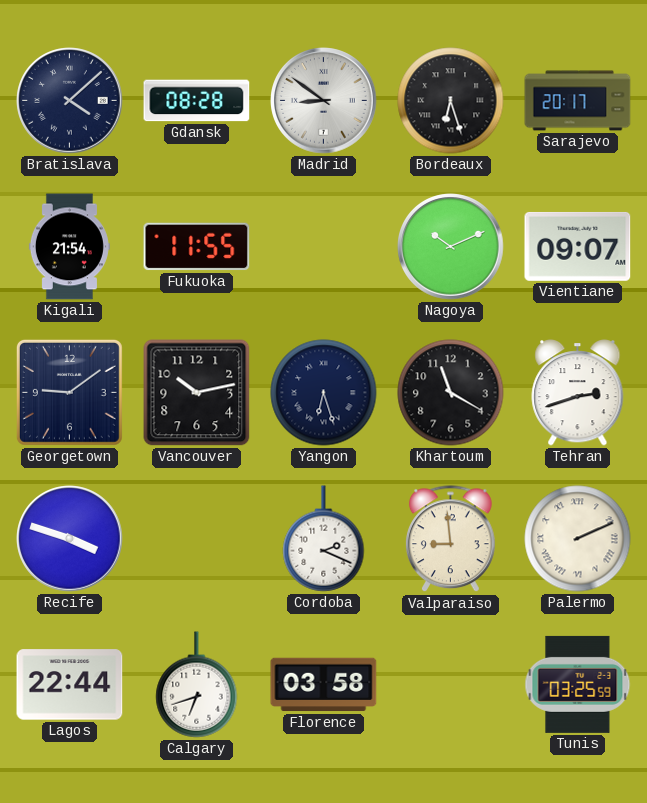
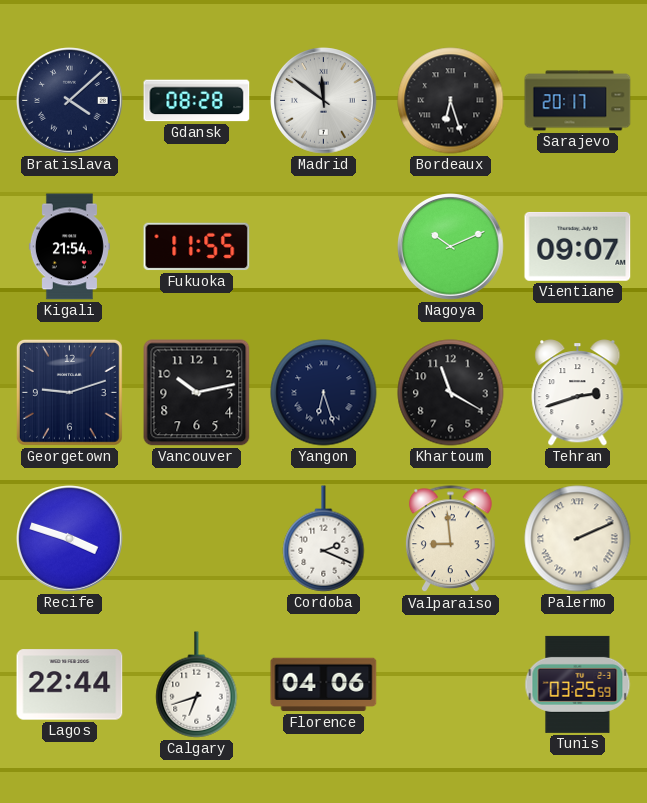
Madrid: 8:51 -> 11:51
Georgetown: 9:09 -> 9:12
Florence: 03:58 -> 04:06
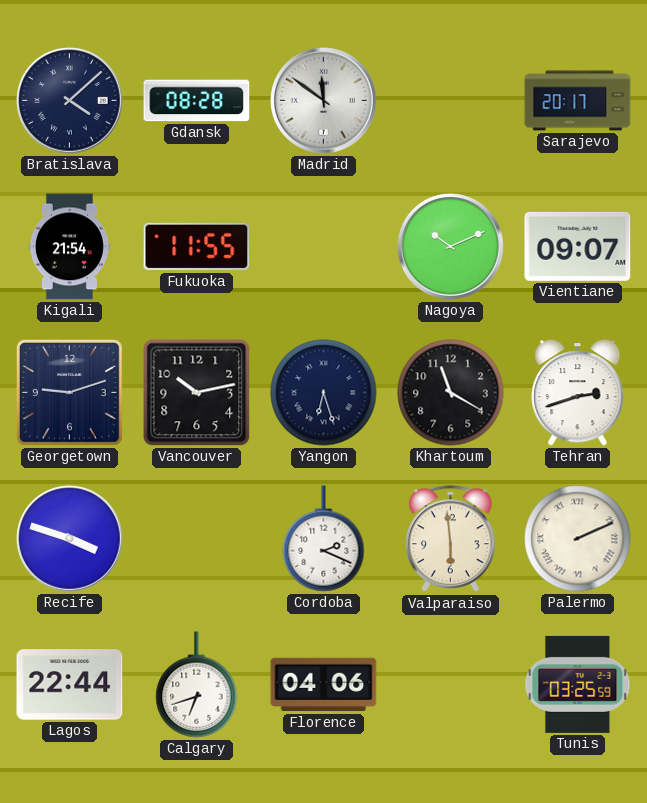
Bordeaux: 6:27 -> none
Valparaiso: 8:59 -> 5:59
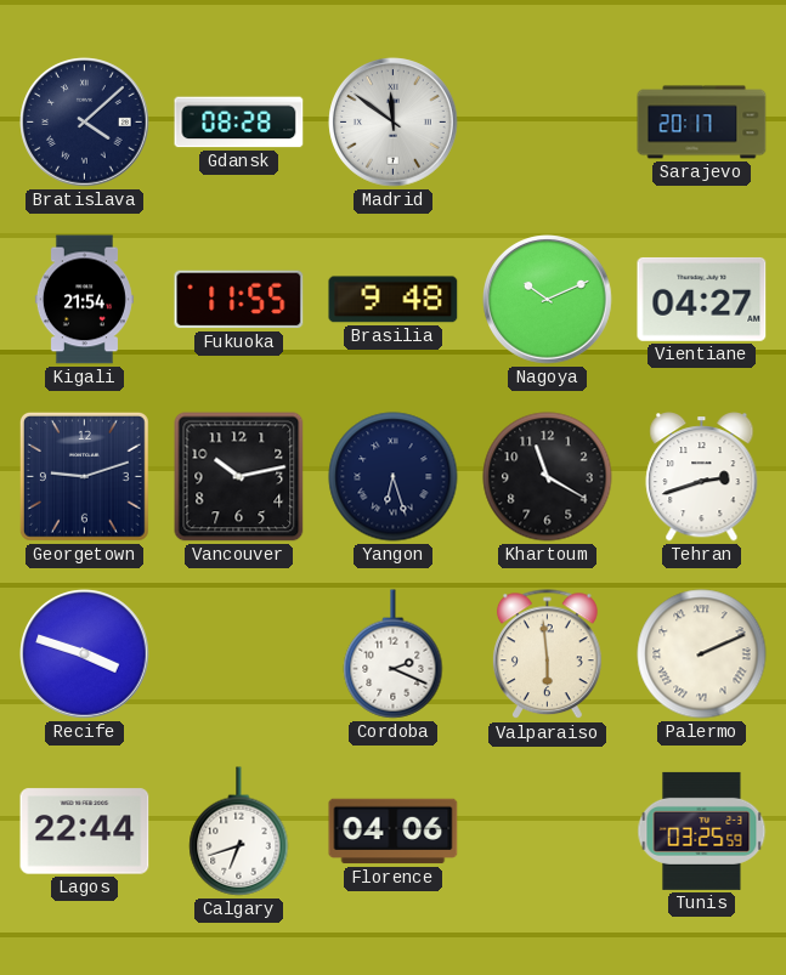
Brasilia: none -> 9:48
Vientiane: 09:07 -> 04:27
